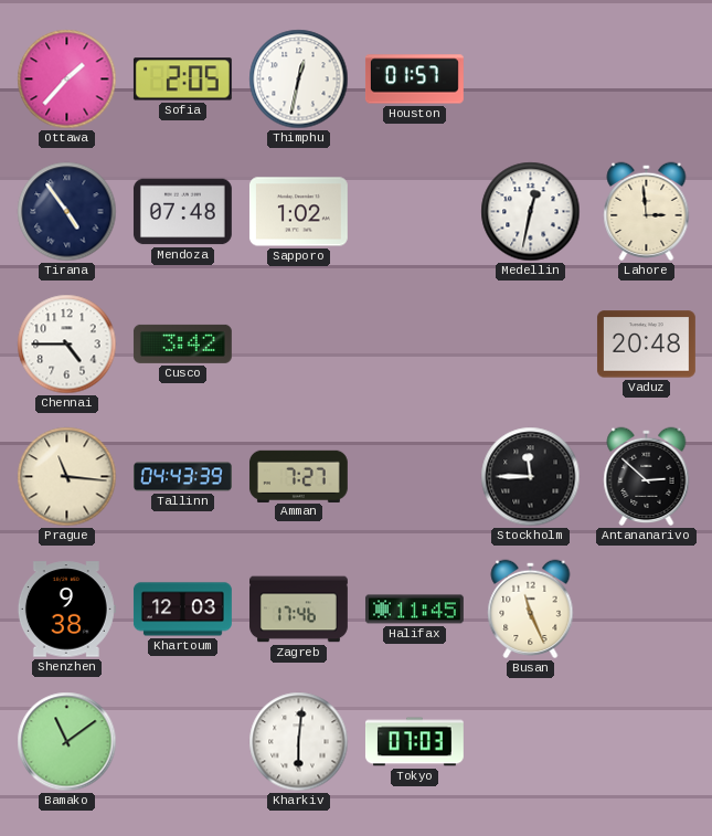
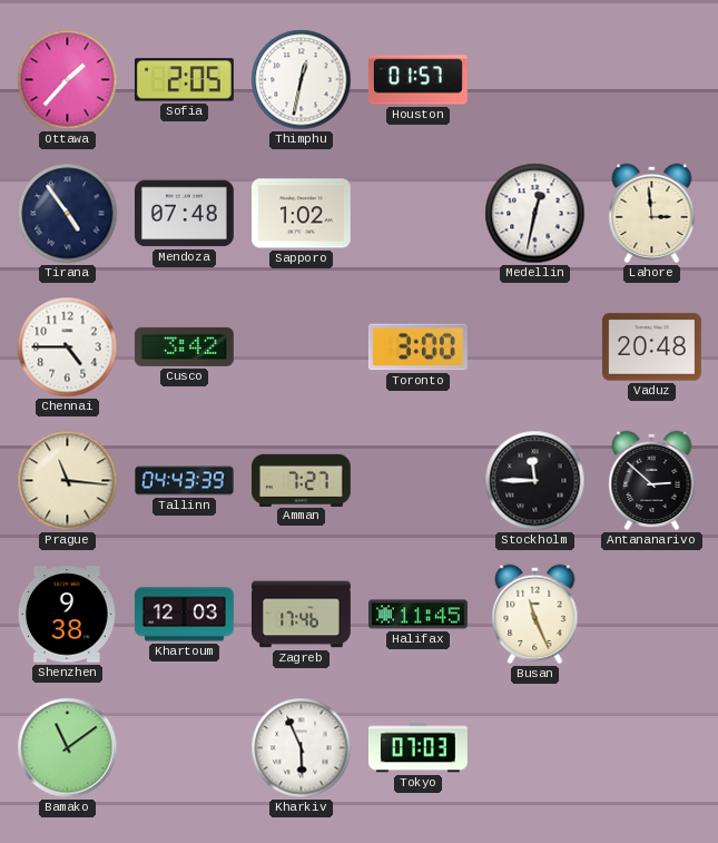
Toronto: none -> 3:00
Kharkiv: 6:01 -> 5:56
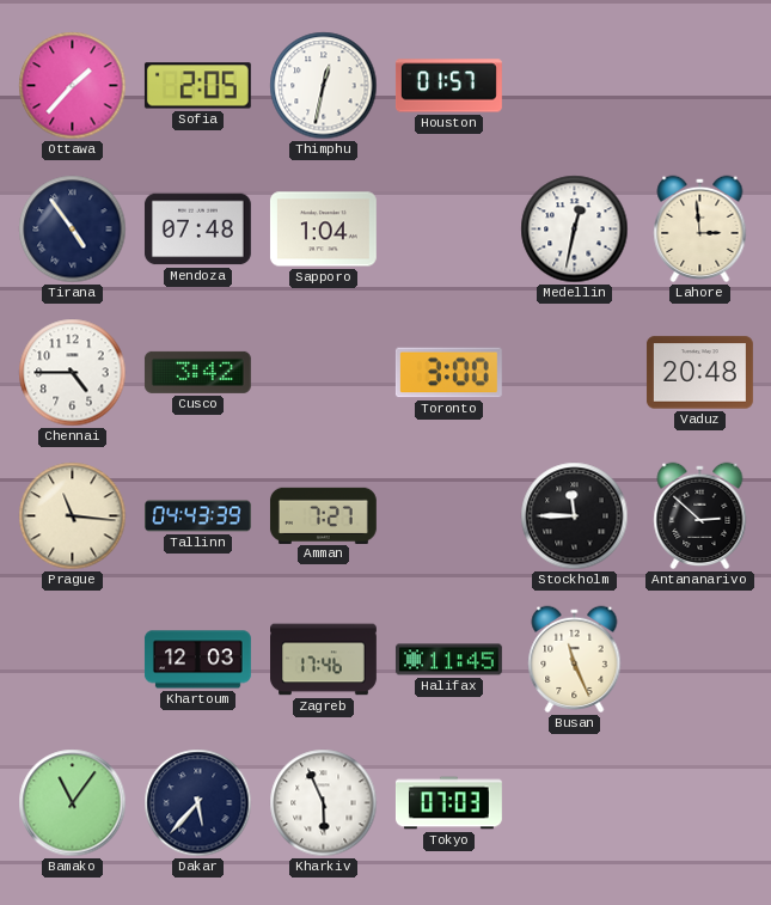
Sapporo: 1:02 -> 1:04
Shenzhen: 9:38 -> none
Bamako: 11:09 -> 11:06
Dakar: none -> 5:37
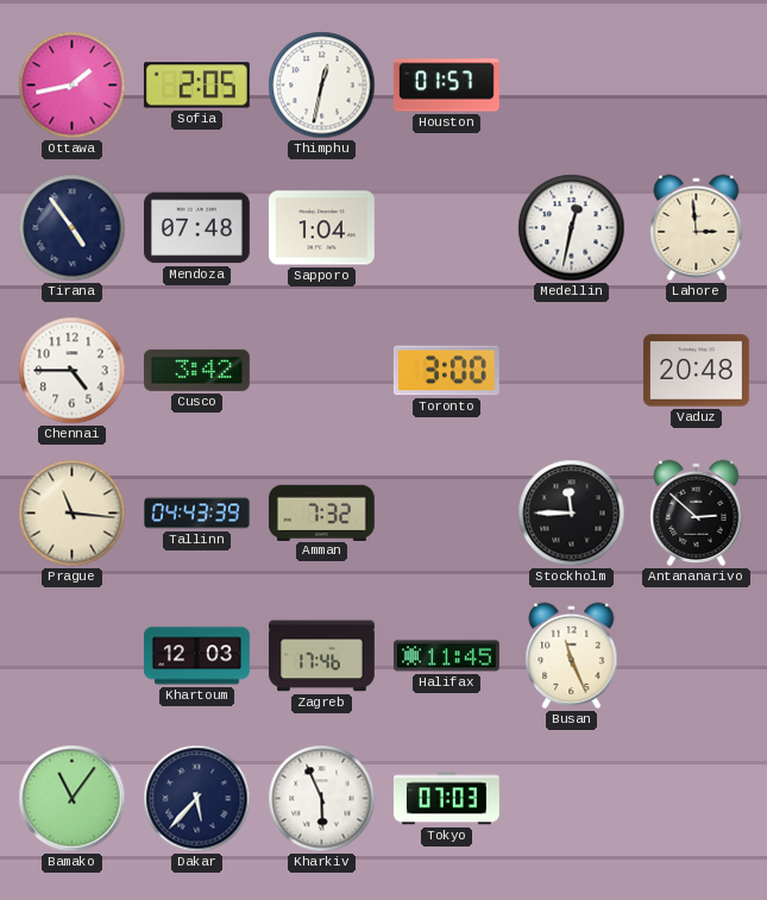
Ottawa: 1:37 -> 1:43
Amman: 7:27 -> 7:32
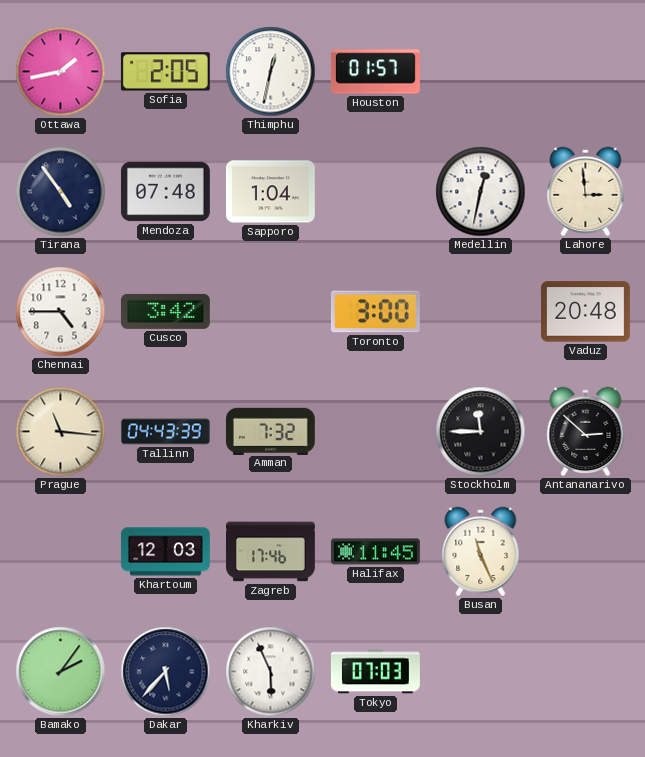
Bamako: 11:06 -> 2:06
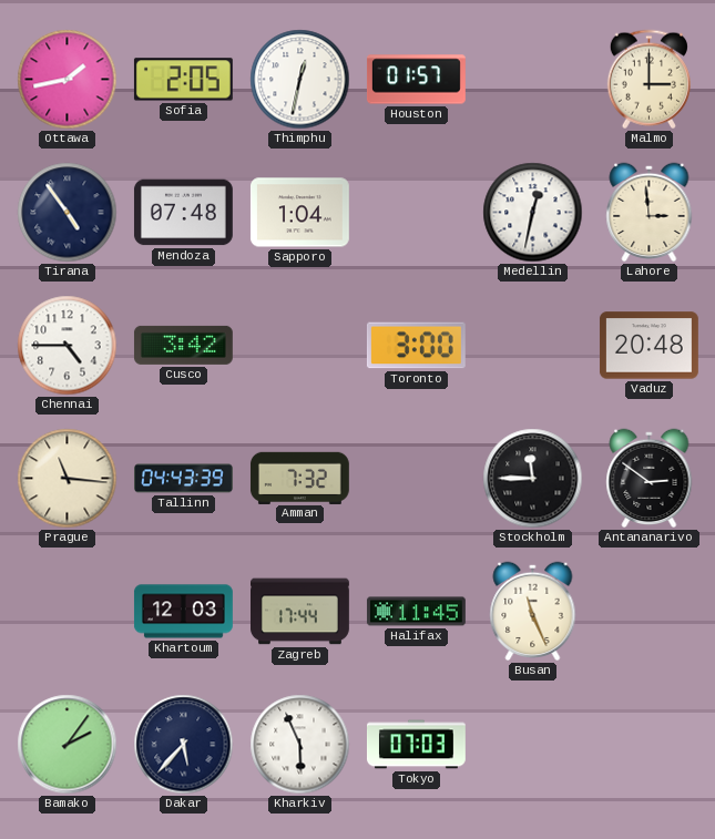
Malmo: none -> 3:00
Antananarivo: 2:52 -> 2:51
Zagreb: 17:46 -> 17:44
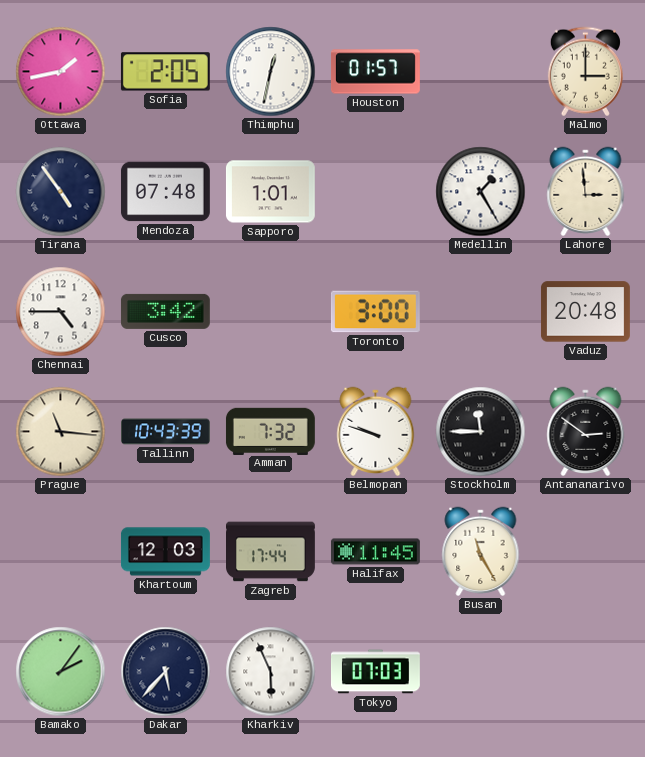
Sapporo: 1:04 -> 1:01
Medellin: 12:32 -> 1:25
Tallinn: 04:43 -> 10:43
Belmopan: none -> 9:48
Busan: 11:26 -> 11:25
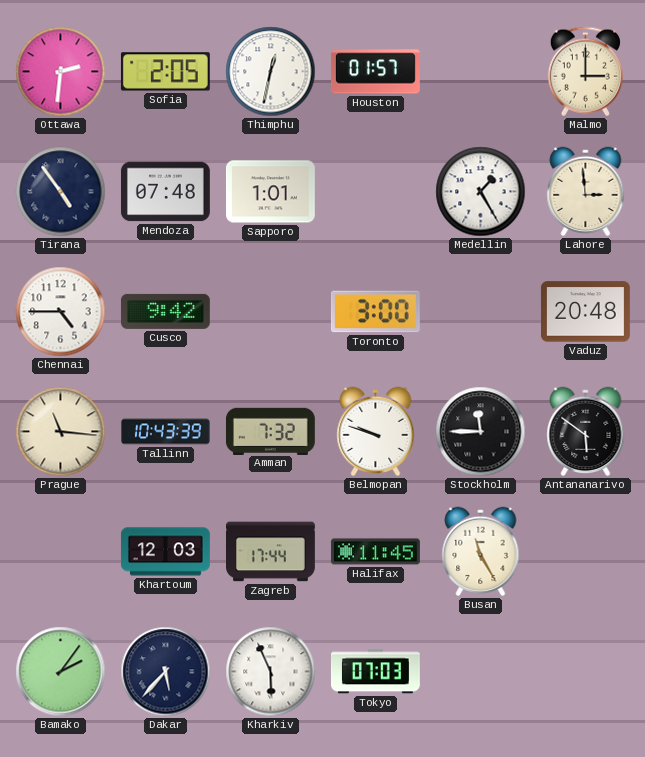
Ottawa: 1:43 -> 2:31
Cusco: 3:42 -> 9:42
Antananarivo: 2:51 -> 5:51
